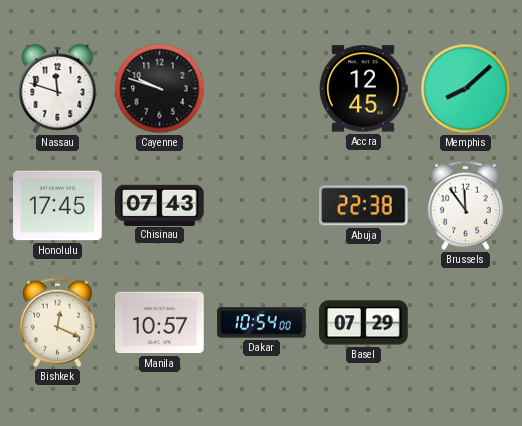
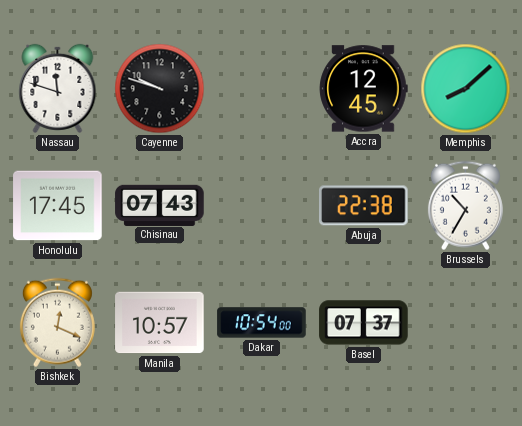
Brussels: 11:54 -> 10:35
Basel: 07:29 -> 07:37
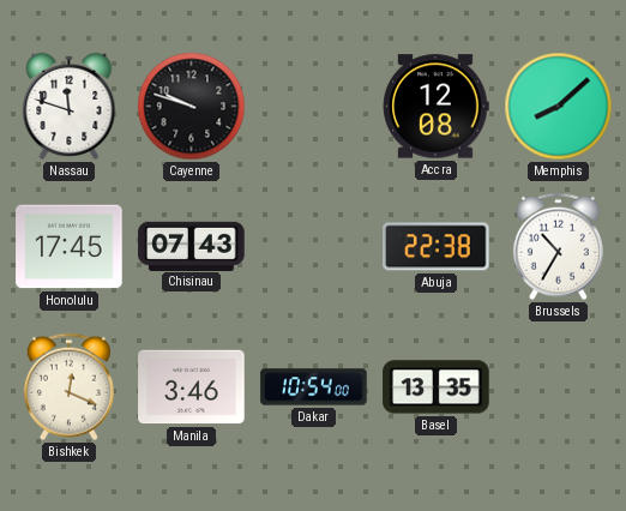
Accra: 12:45 -> 12:08
Manila: 10:57 -> 3:46
Basel: 07:37 -> 13:35
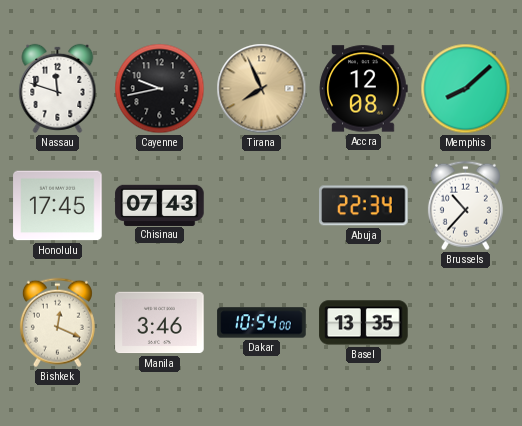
Cayenne: 9:48 -> 9:43
Tirana: none -> 7:56
Abuja: 22:38 -> 22:34
Brussels: 10:35 -> 10:37
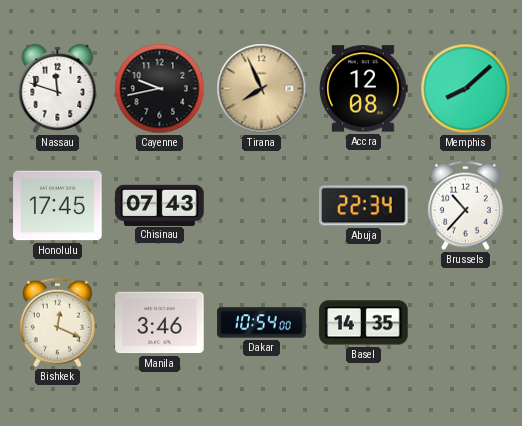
Basel: 13:35 -> 14:35
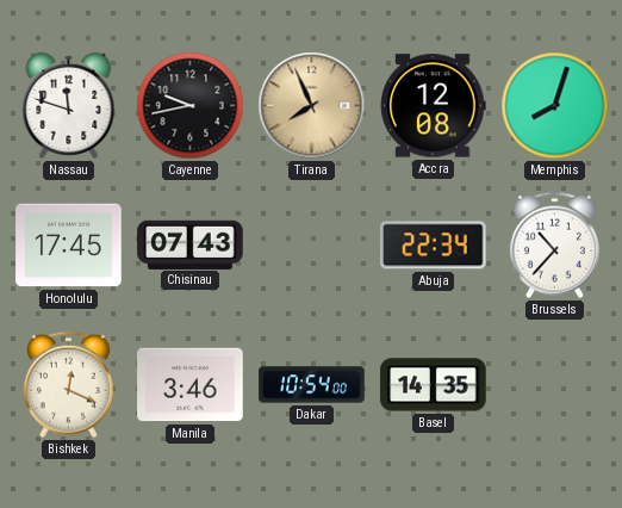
Memphis: 8:08 -> 8:03
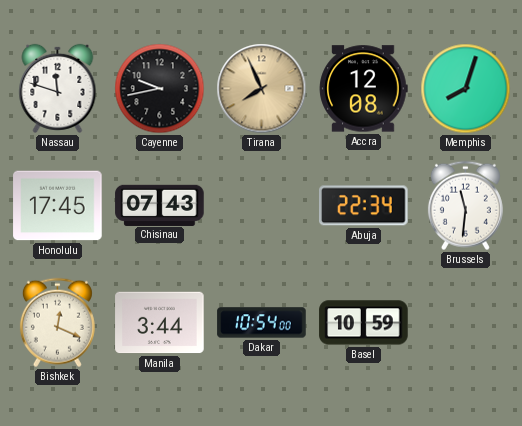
Brussels: 10:37 -> 11:31
Manila: 3:46 -> 3:44
Basel: 14:35 -> 10:59
